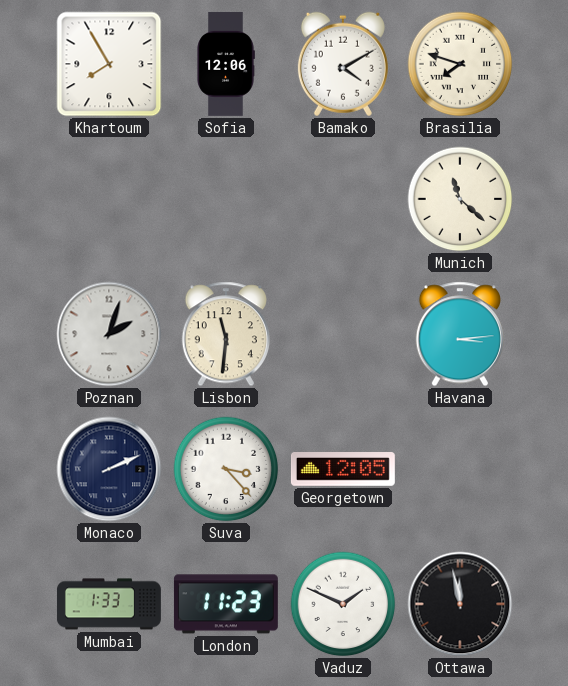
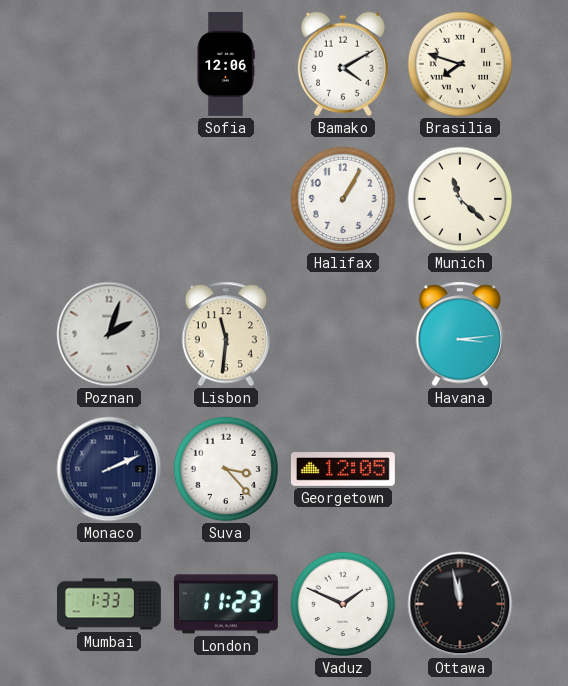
Khartoum: 7:55 -> none
Halifax: none -> 1:05
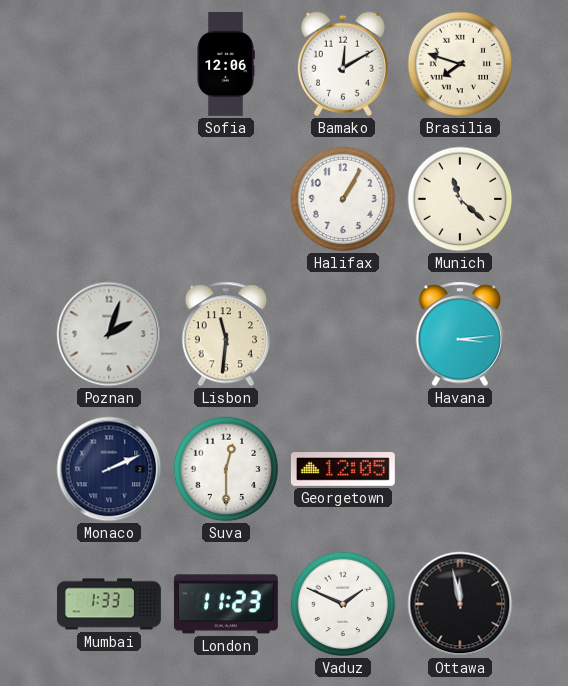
Bamako: 4:10 -> 12:10
Suva: 3:23 -> 12:30
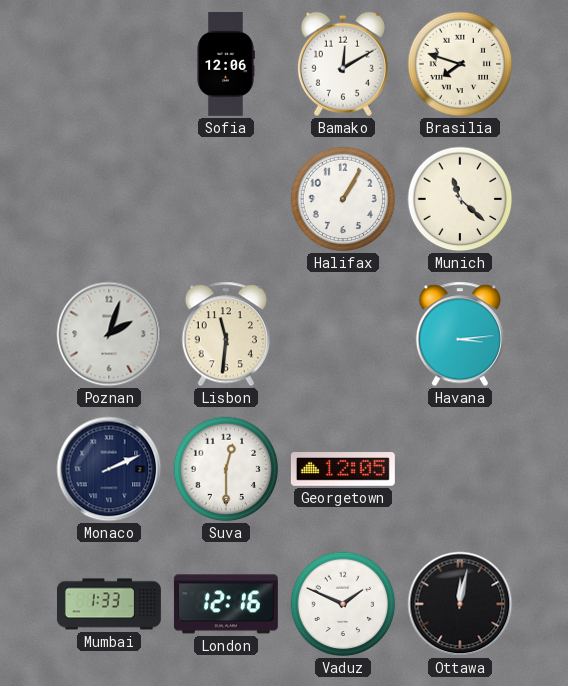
London: 11:23 -> 12:16
Ottawa: 11:58 -> 12:02
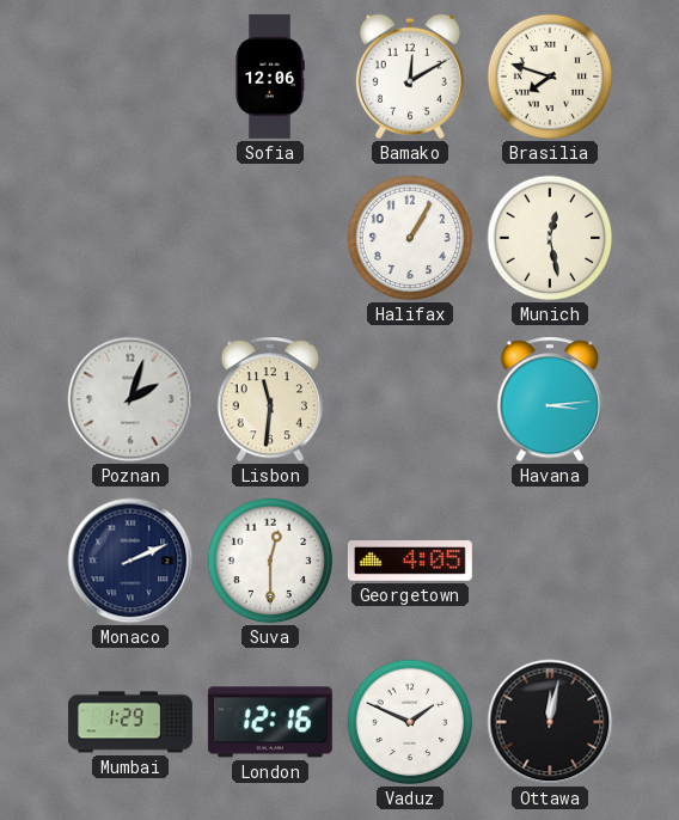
Munich: 11:22 -> 12:28
Georgetown: 12:05 -> 4:05
Mumbai: 1:33 -> 1:29
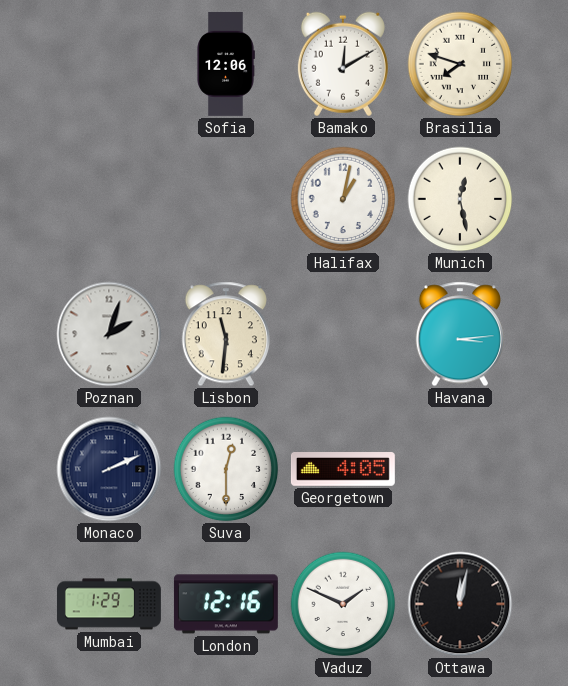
Halifax: 1:05 -> 1:02
